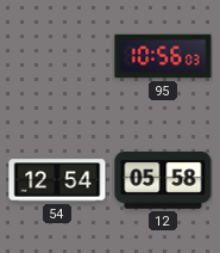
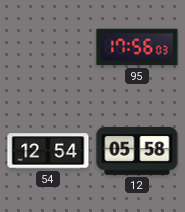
95: 10:56 -> 17:56
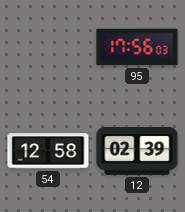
54: 12:54 -> 12:58
12: 05:58 -> 02:39
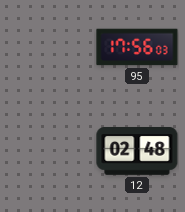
54: 12:58 -> none
12: 02:39 -> 02:48
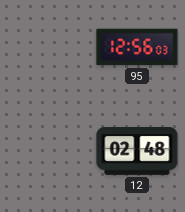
95: 17:56 -> 12:56
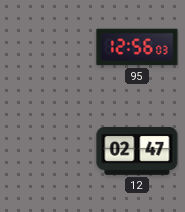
12: 02:48 -> 02:47
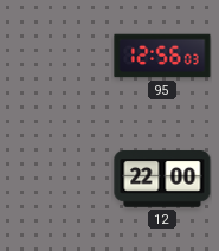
12: 02:47 -> 22:00
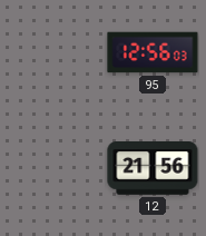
12: 22:00 -> 21:56
